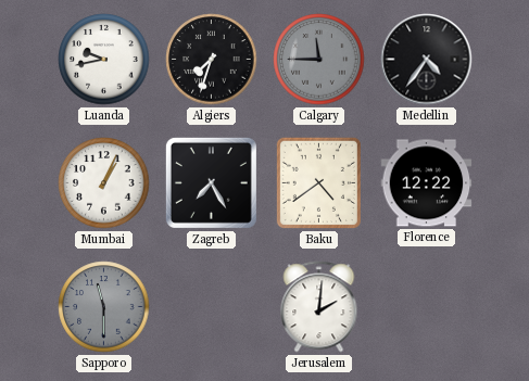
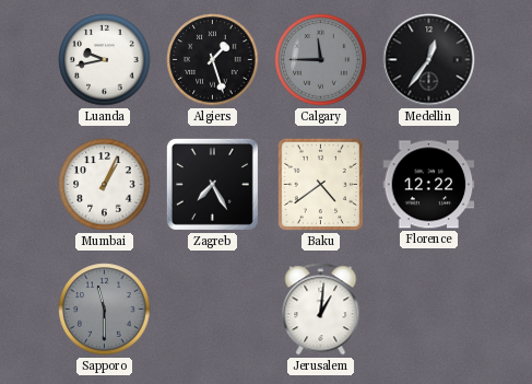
Algiers: 7:33 -> 1:27
Medellin: 4:36 -> 12:36
Jerusalem: 2:01 -> 1:01
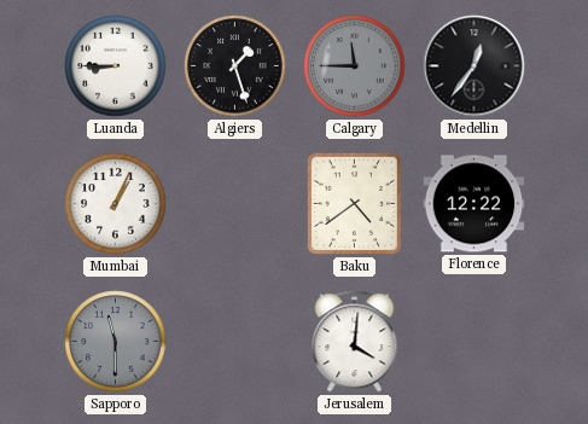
Luanda: 9:43 -> 8:45
Zagreb: 7:25 -> none
Jerusalem: 1:01 -> 4:01
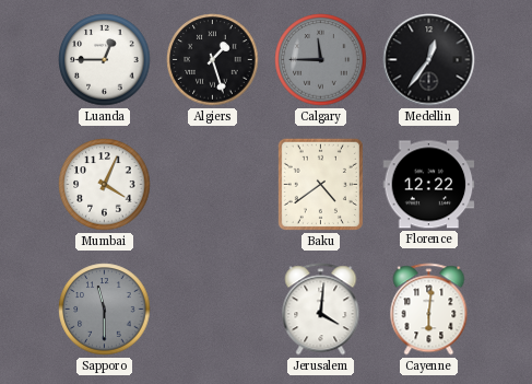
Luanda: 8:45 -> 12:45
Mumbai: 1:04 -> 4:04
Cayenne: none -> 6:01
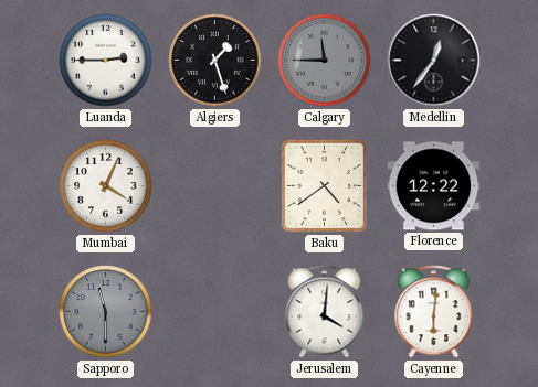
Luanda: 12:45 -> 2:45
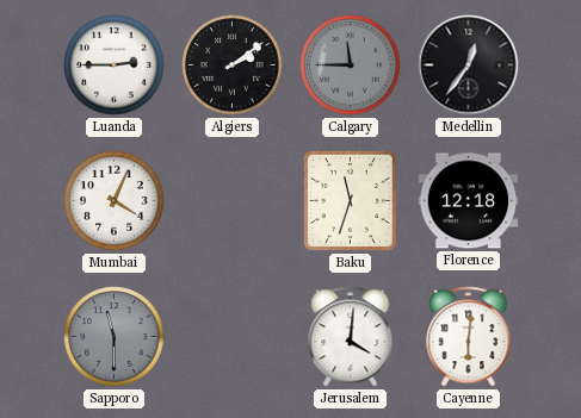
Algiers: 1:27 -> 2:09
Baku: 4:39 -> 11:33
Florence: 12:22 -> 12:18
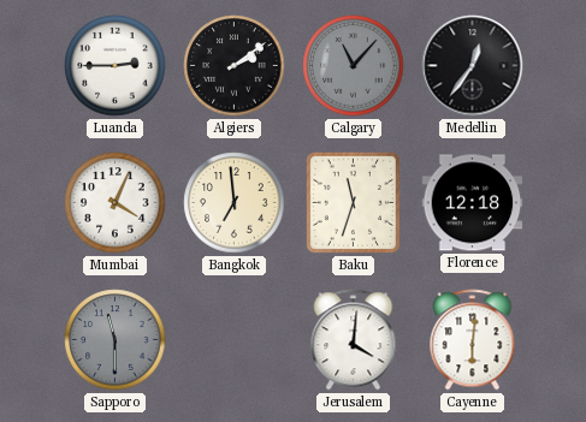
Calgary: 11:45 -> 11:07
Bangkok: none -> 6:59
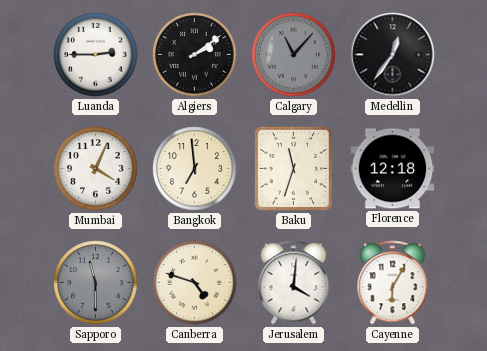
Canberra: none -> 4:48
Cayenne: 6:01 -> 6:05
